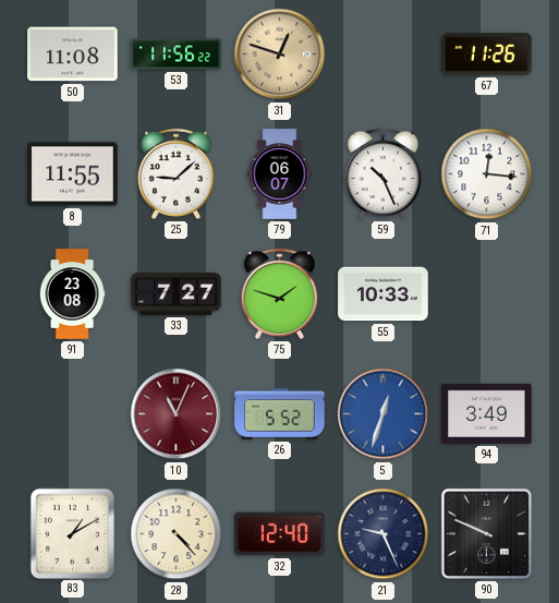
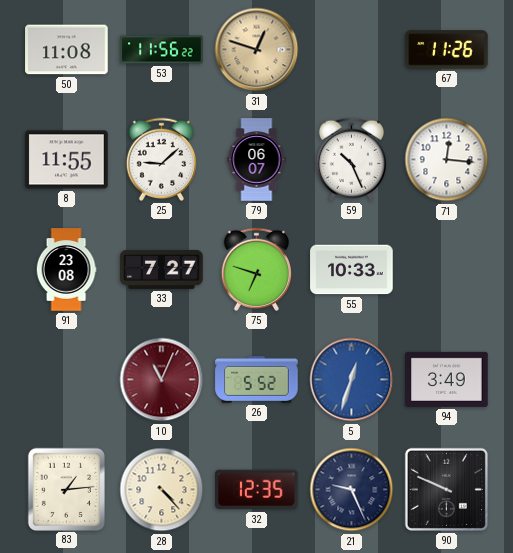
75: 1:48 -> 6:48
83: 1:10 -> 1:14
32: 12:40 -> 12:35
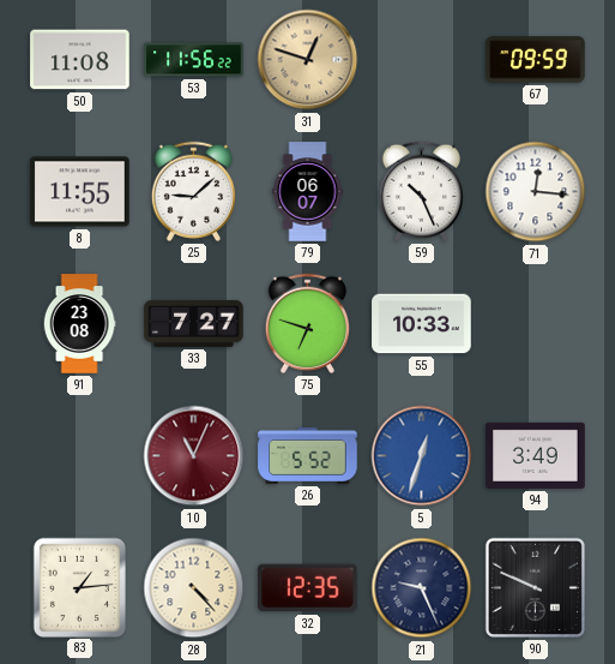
67: 11:26 -> 09:59
